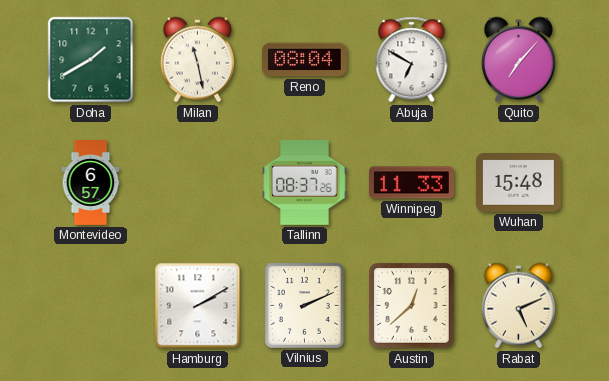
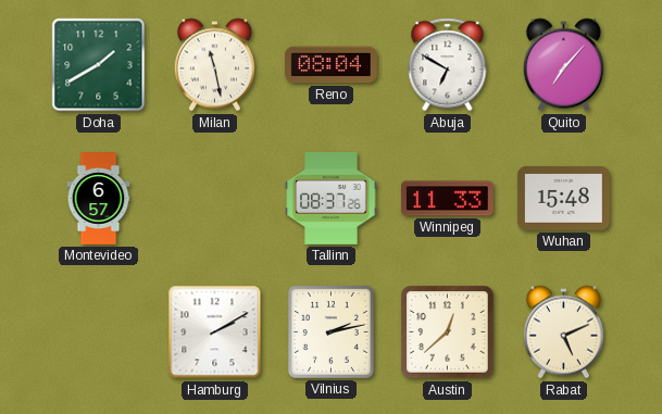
Vilnius: 2:11 -> 2:13
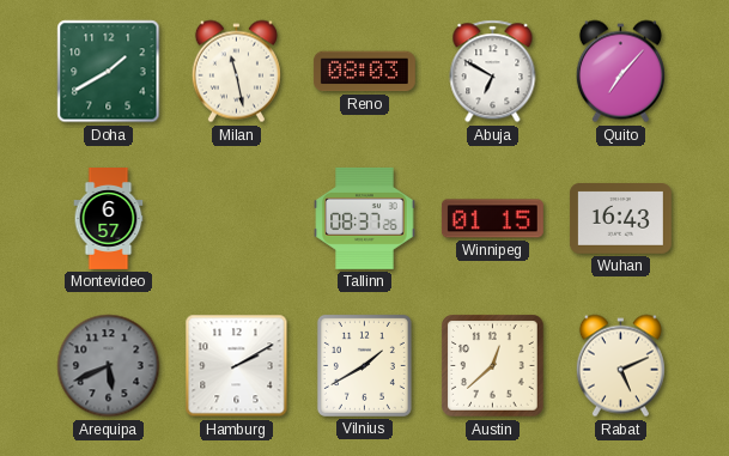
Reno: 08:04 -> 08:03
Winnipeg: 11:33 -> 01:15
Wuhan: 15:48 -> 16:43
Arequipa: none -> 5:41
Vilnius: 2:13 -> 1:40
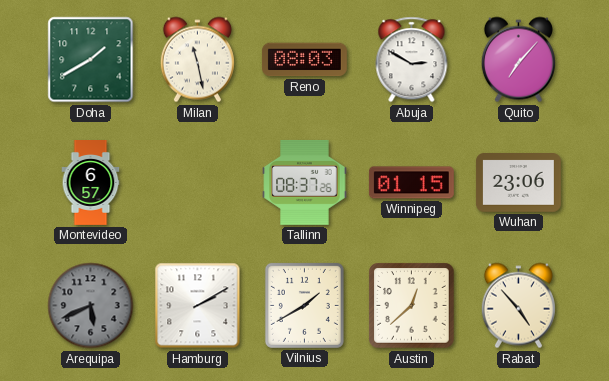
Abuja: 6:50 -> 2:50
Wuhan: 16:43 -> 23:06
Rabat: 5:11 -> 4:53
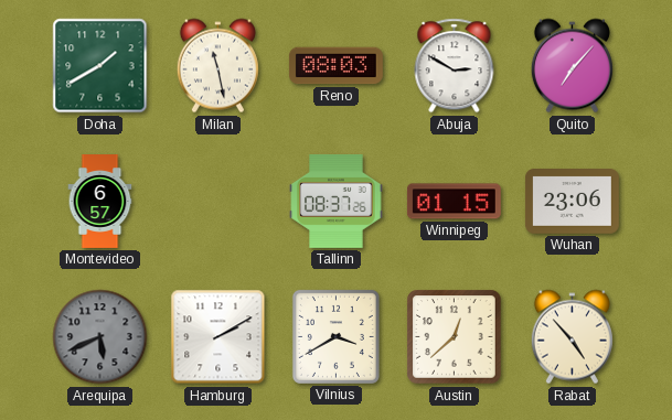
Vilnius: 1:40 -> 3:40
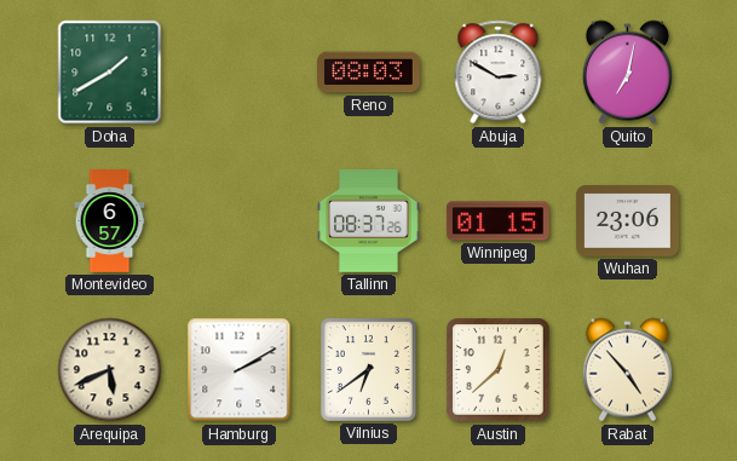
Milan: 11:28 -> none
Quito: 7:07 -> 7:02
Arequipa dial: grey -> cream
Vilnius: 3:40 -> 6:39
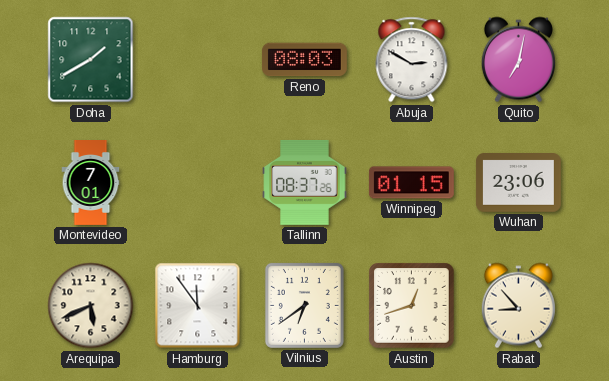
Montevideo: 6:57 -> 7:01
Hamburg: 2:10 -> 11:54
Austin: 12:38 -> 12:42
Rabat: 4:53 -> 8:53
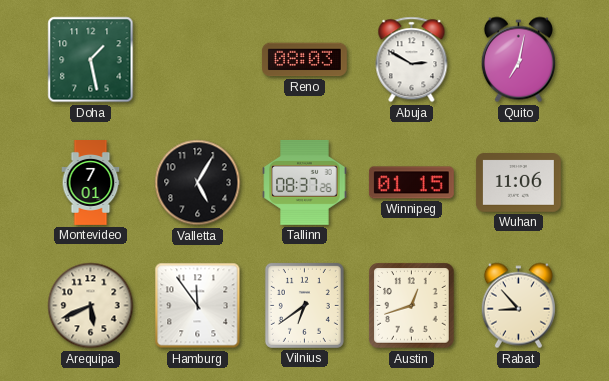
Doha: 1:40 -> 1:28
Valletta: none -> 5:05
Wuhan: 23:06 -> 11:06
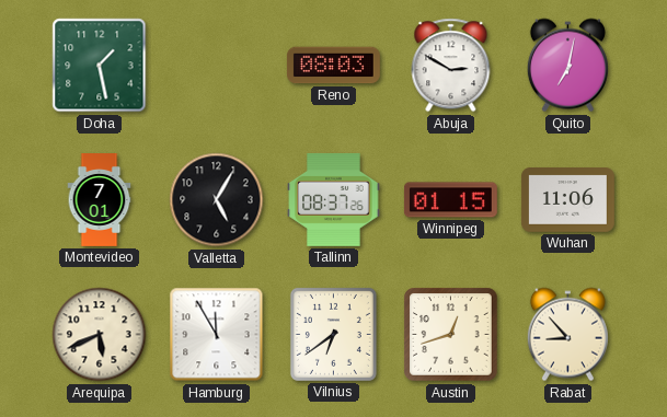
Hamburg: 11:54 -> 11:55
